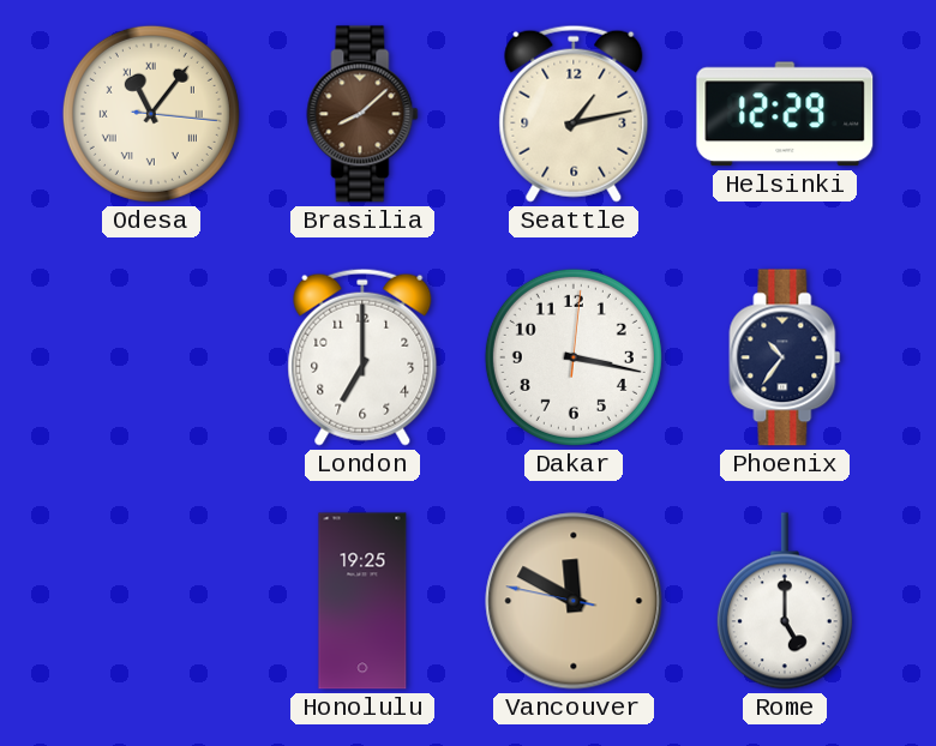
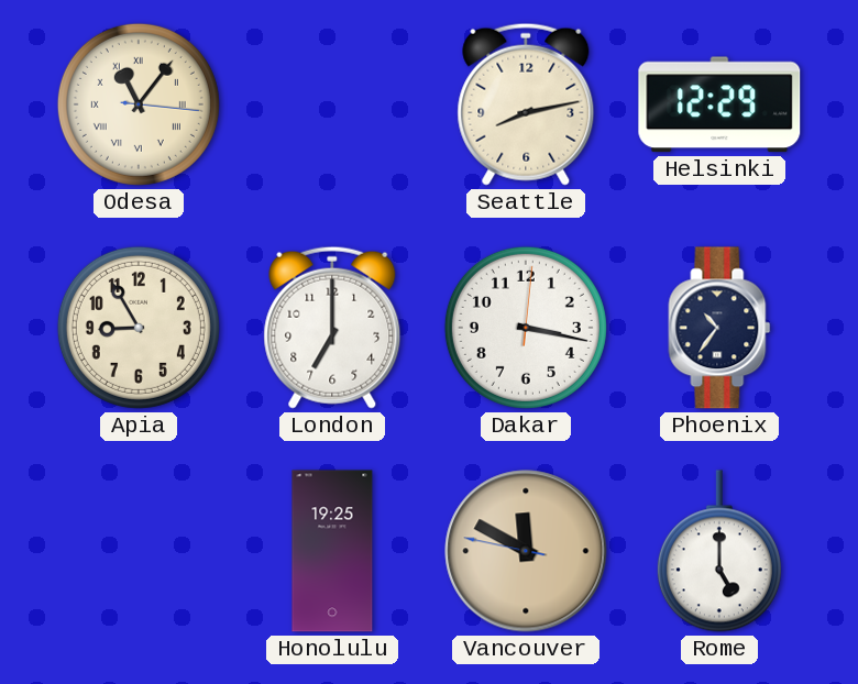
Brasilia: 8:08 -> none
Seattle: 1:13 -> 8:13
Apia: none -> 8:55
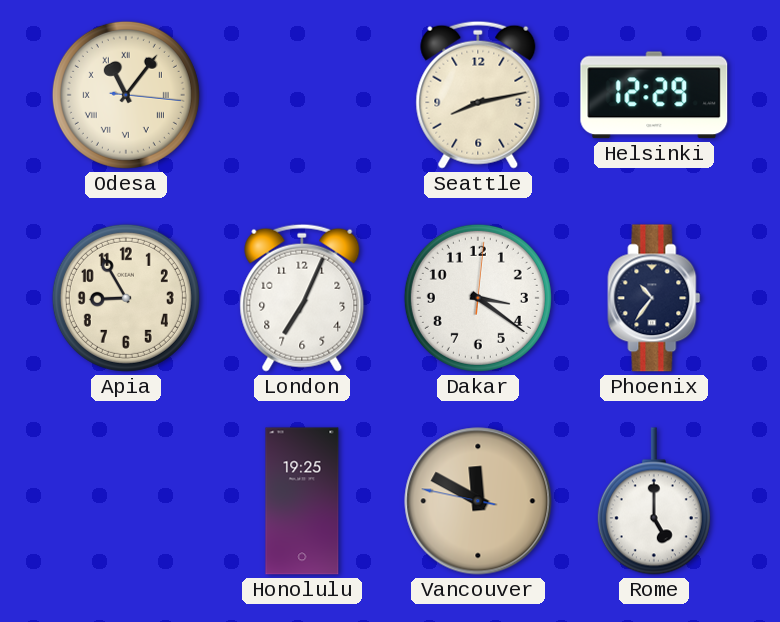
London: 7:00 -> 7:04
Dakar: 3:17 -> 3:21
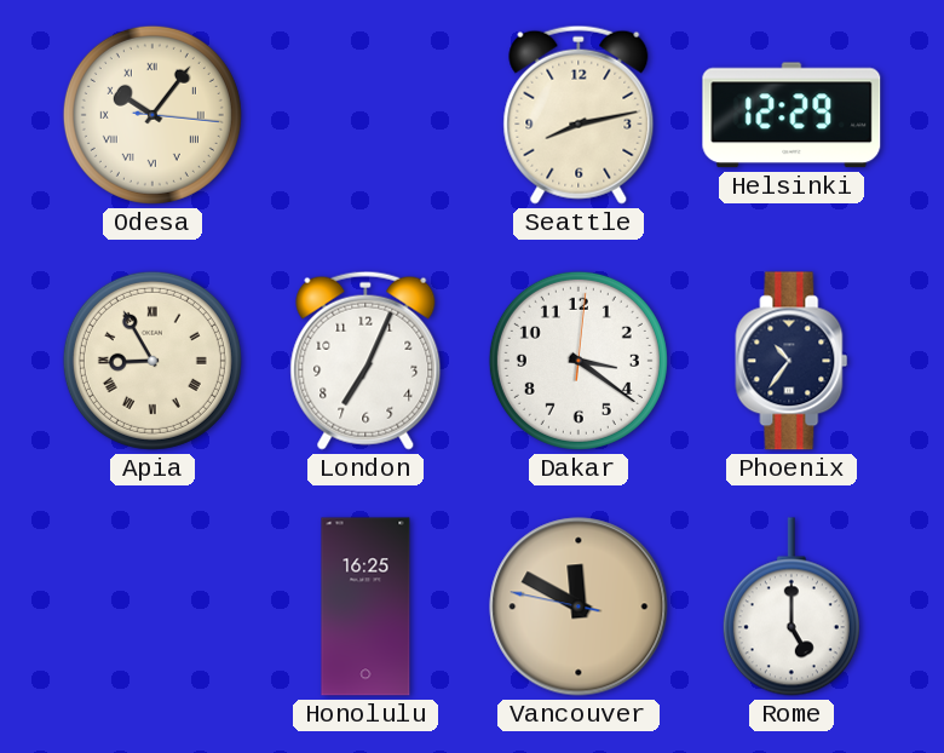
Odesa: 11:06 -> 10:06
Apia numerals: Arabic -> Roman
Honolulu: 19:25 -> 16:25
